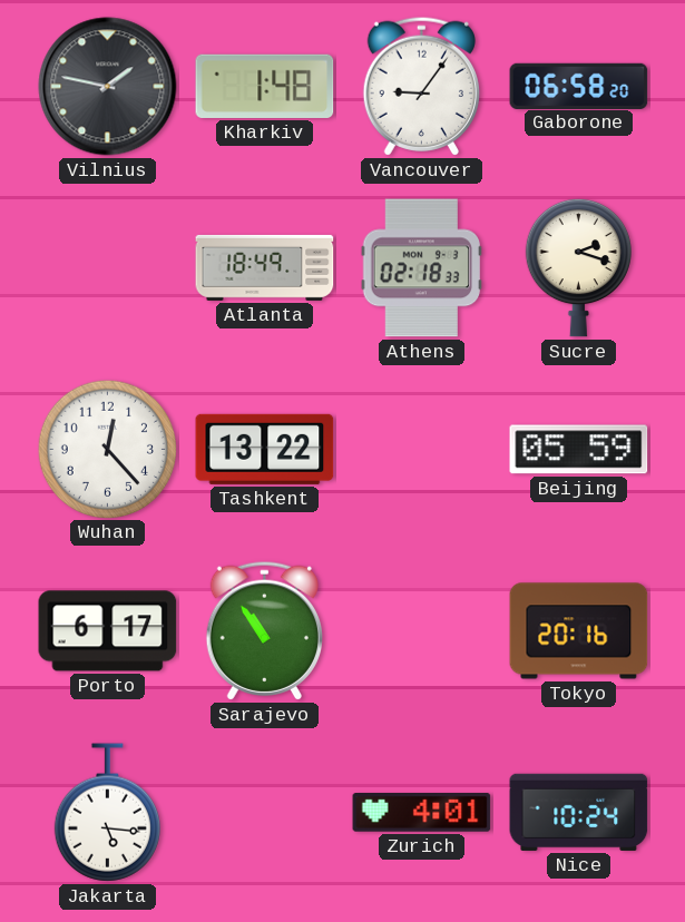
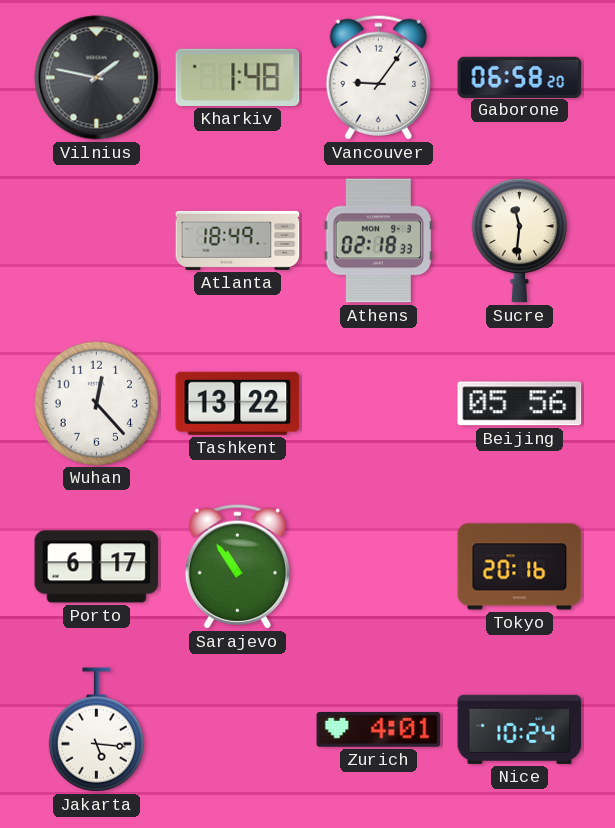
Sucre: 2:18 -> 11:31
Beijing: 05:59 -> 05:56
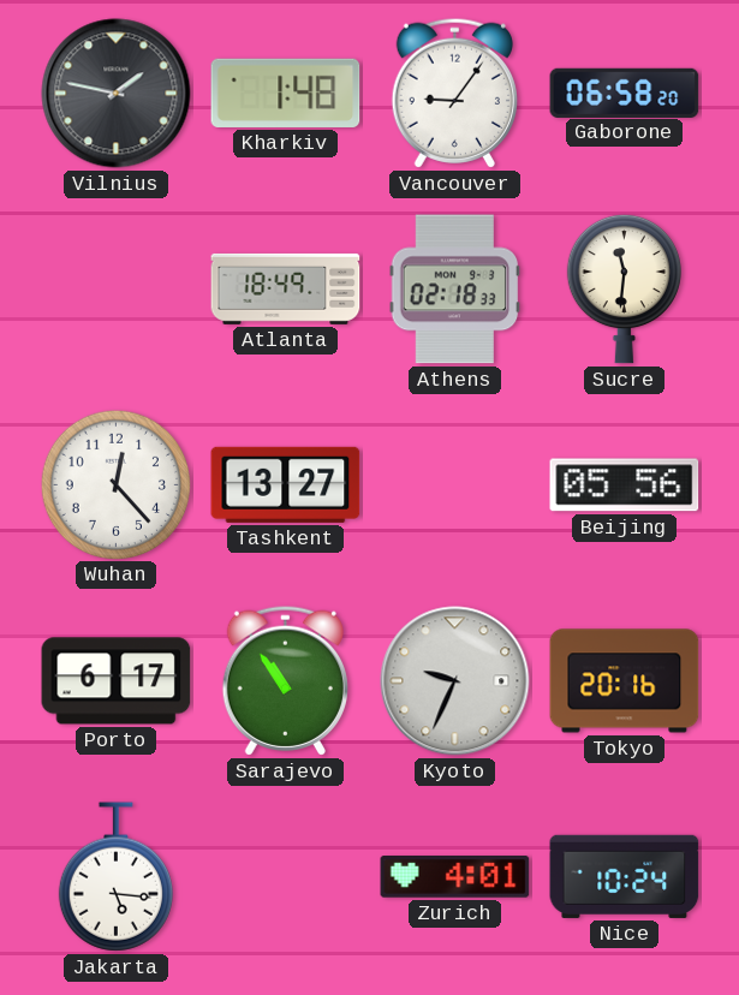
Tashkent: 13:22 -> 13:27
Kyoto: none -> 9:34
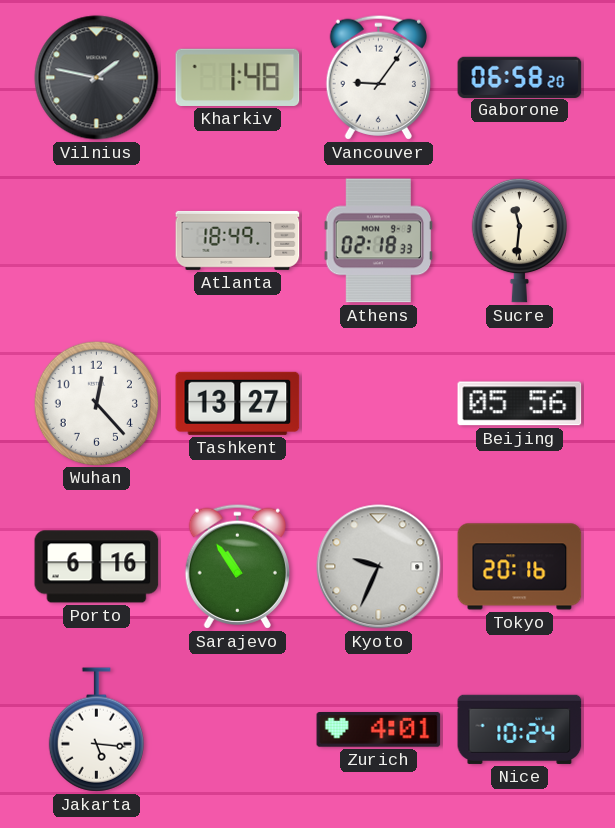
Porto: 6:17 -> 6:16
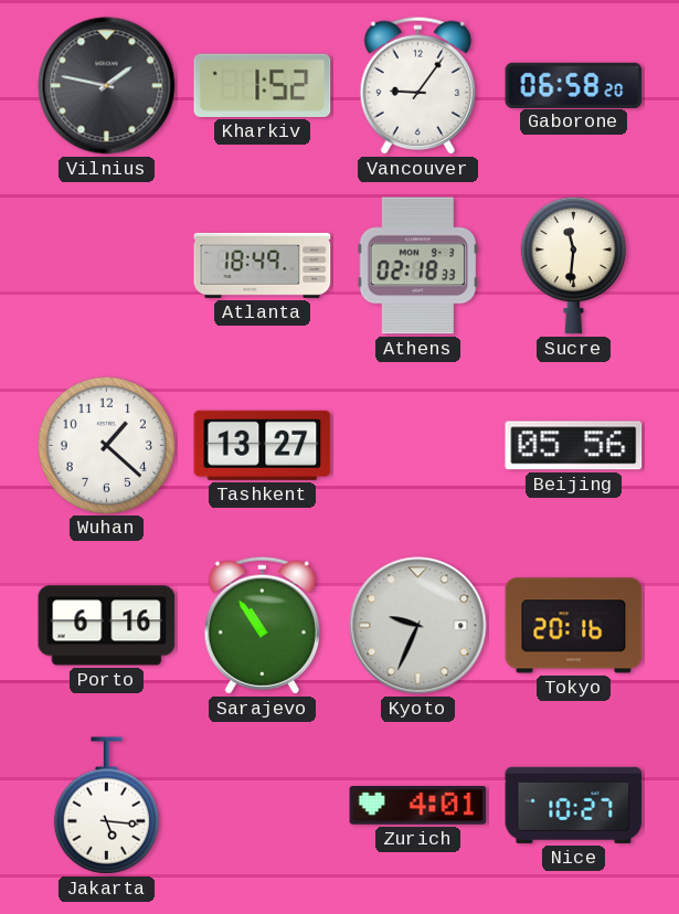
Kharkiv: 1:48 -> 1:52
Wuhan: 12:23 -> 1:22
Nice: 10:24 -> 10:27
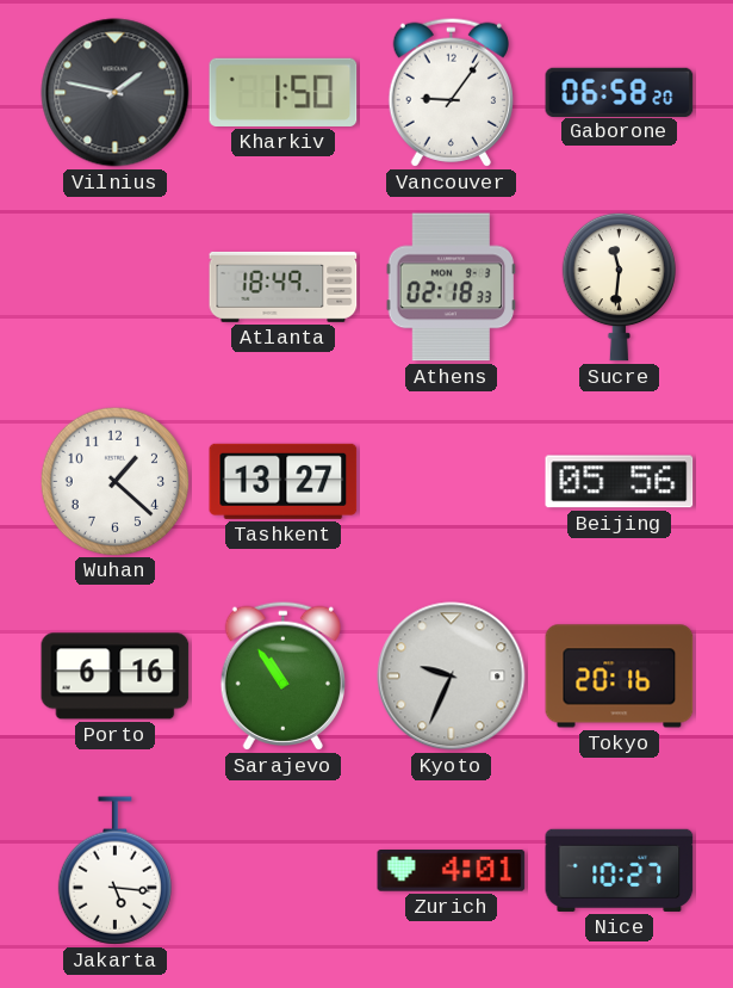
Kharkiv: 1:52 -> 1:50
